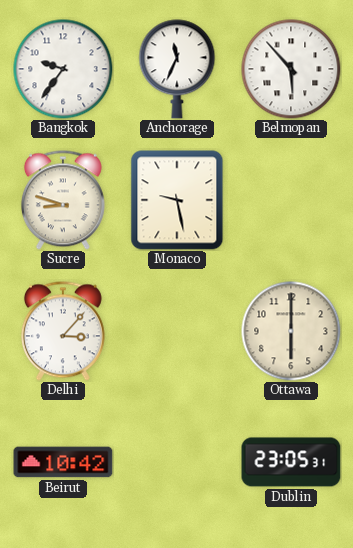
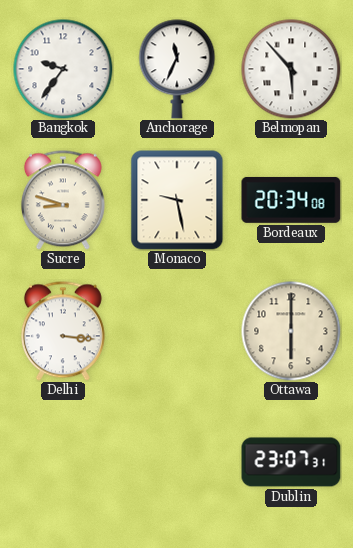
Bordeaux: none -> 20:34
Delhi: 3:07 -> 3:16
Beirut: 10:42 -> none
Dublin: 23:05 -> 23:07
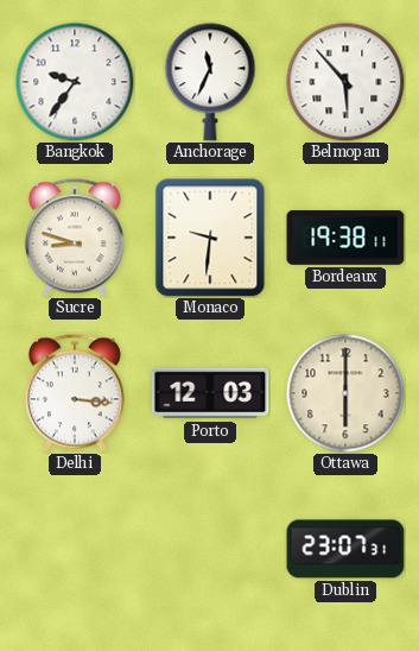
Monaco: 9:28 -> 9:31
Bordeaux: 20:34 -> 19:38
Porto: none -> 12:03
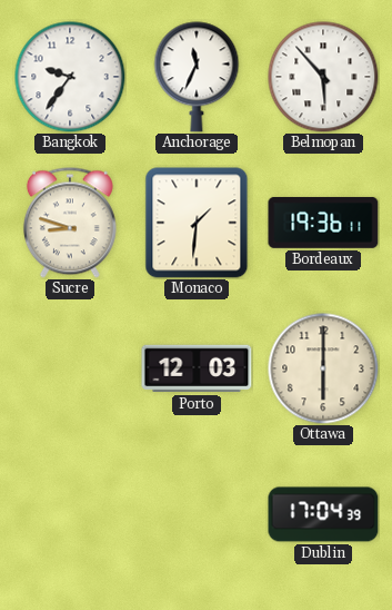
Monaco: 9:31 -> 1:31
Bordeaux: 19:38 -> 19:36
Delhi: 3:16 -> none
Dublin: 23:07 -> 17:04
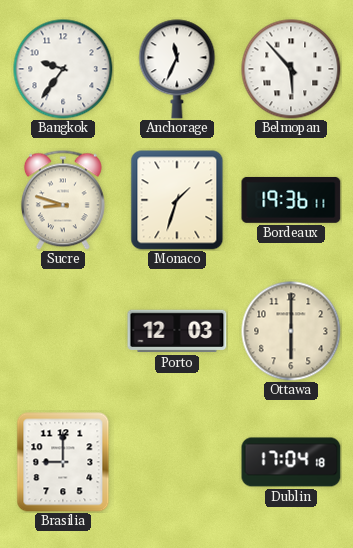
Monaco: 1:31 -> 1:33
Brasilia: none -> 9:00
Dublin: 17:04:39 -> 17:04:18
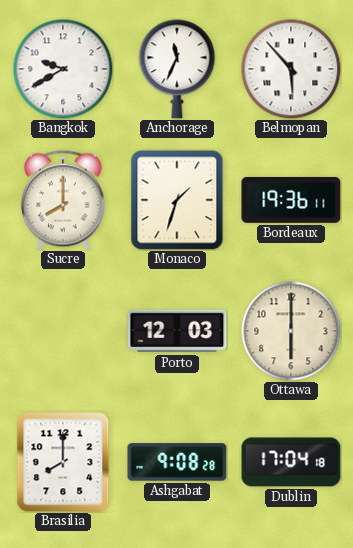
Bangkok: 9:36 -> 9:40
Sucre: 8:48 -> 8:00
Brasilia: 9:00 -> 8:00
Ashgabat: none -> 9:08
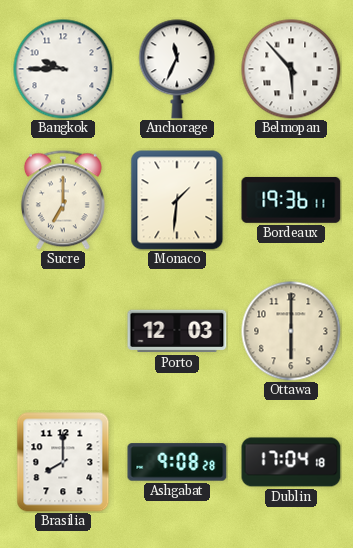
Bangkok: 9:40 -> 9:45
Sucre: 8:00 -> 7:00
Monaco: 1:33 -> 1:31
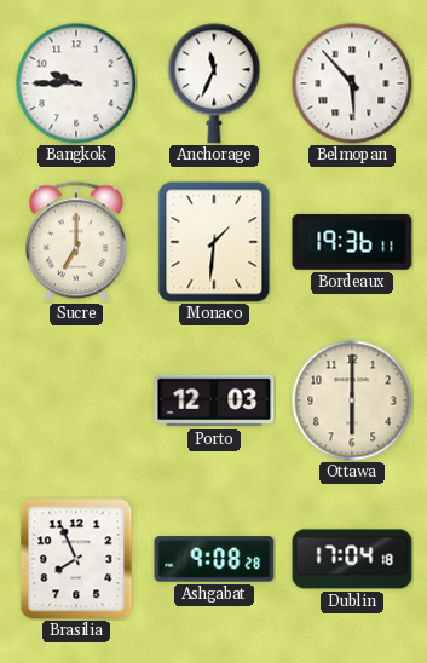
Brasilia: 8:00 -> 7:56
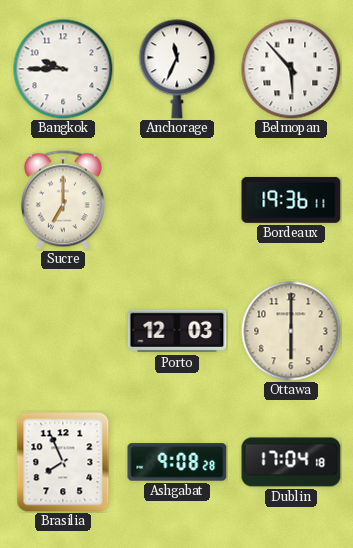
Monaco: 1:31 -> none
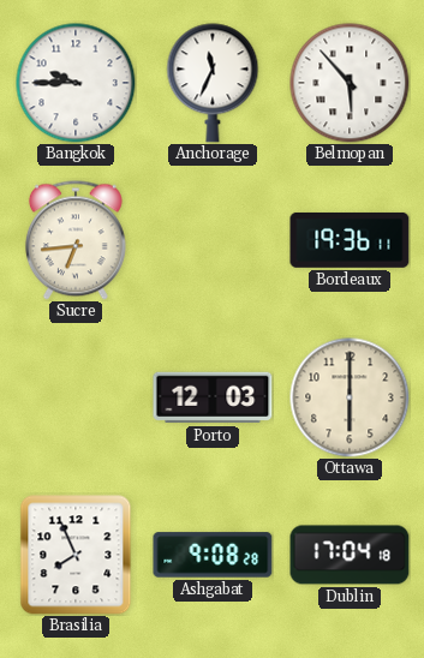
Sucre: 7:00 -> 6:44
